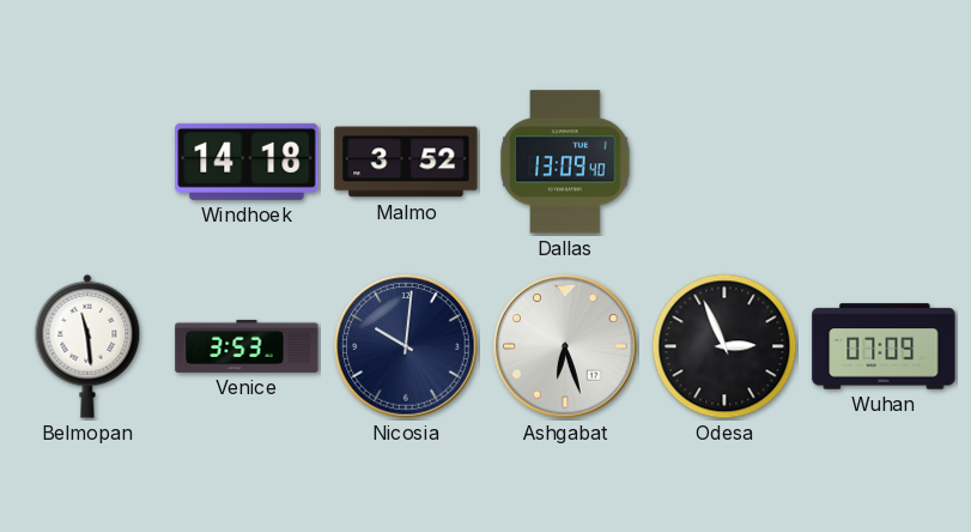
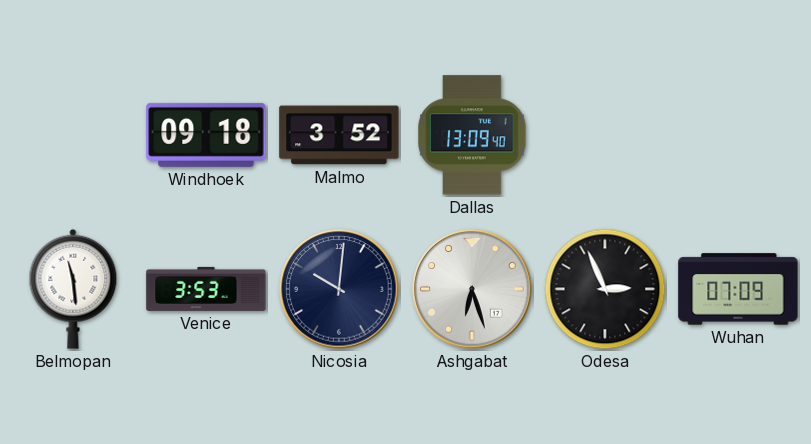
Windhoek: 14:18 -> 09:18
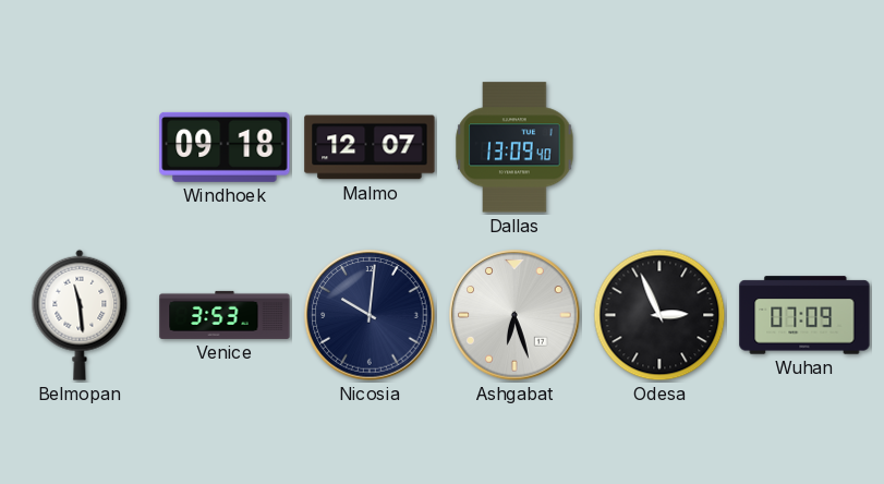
Malmo: 3:52 -> 12:07
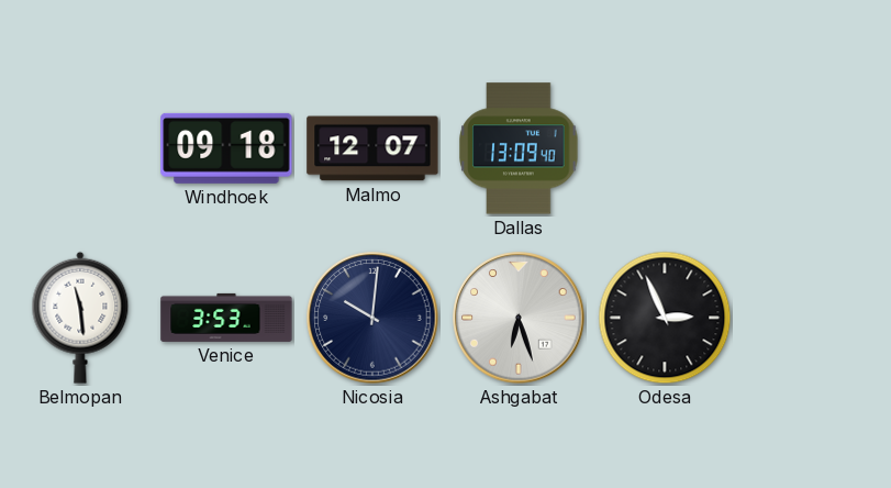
Wuhan: 07:09 -> none
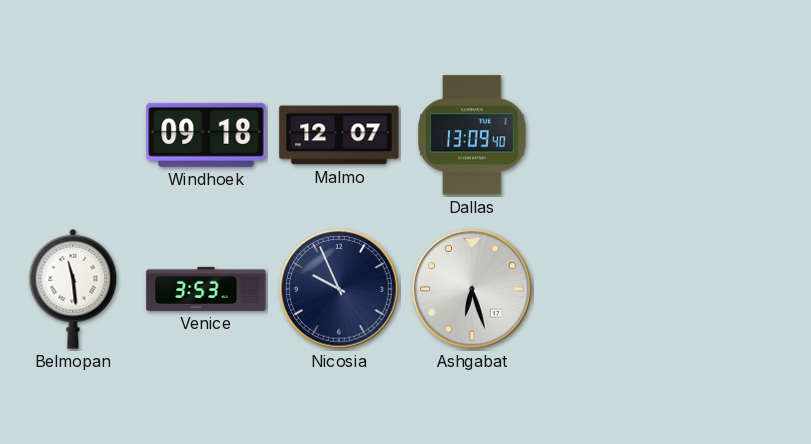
Nicosia: 10:01 -> 9:56
Odesa: 2:56 -> none
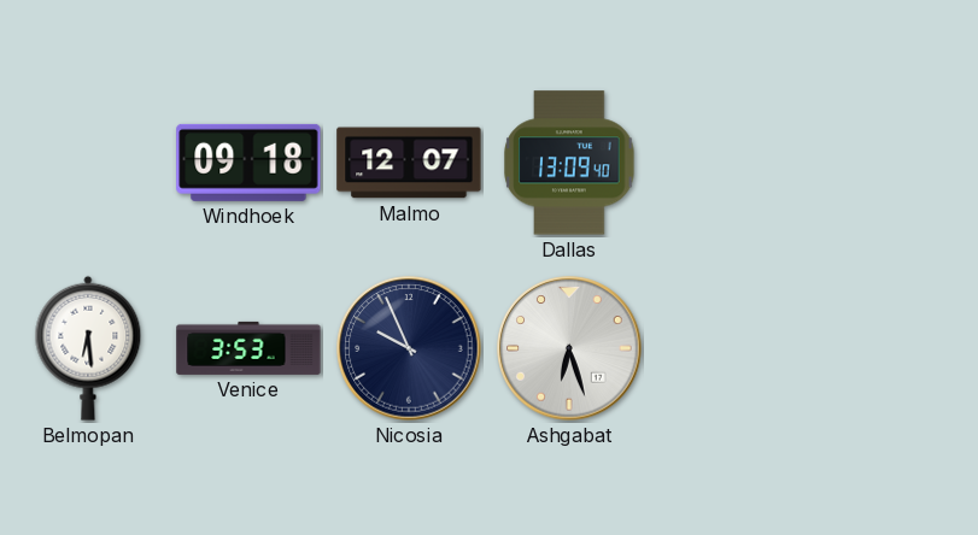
Belmopan: 11:29 -> 6:29
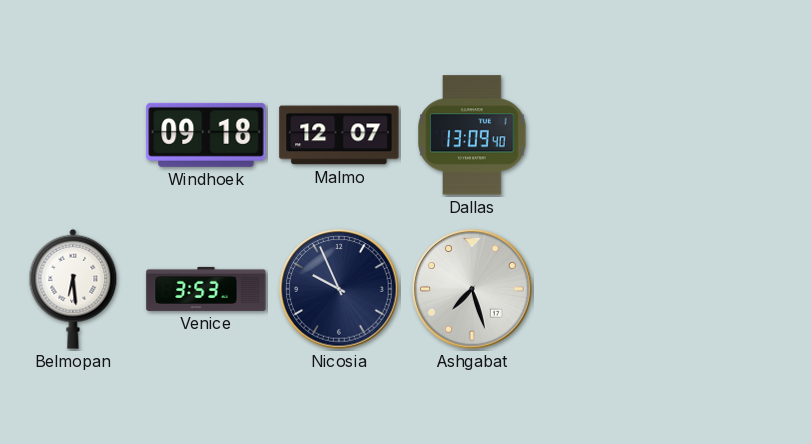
Ashgabat: 6:27 -> 7:27
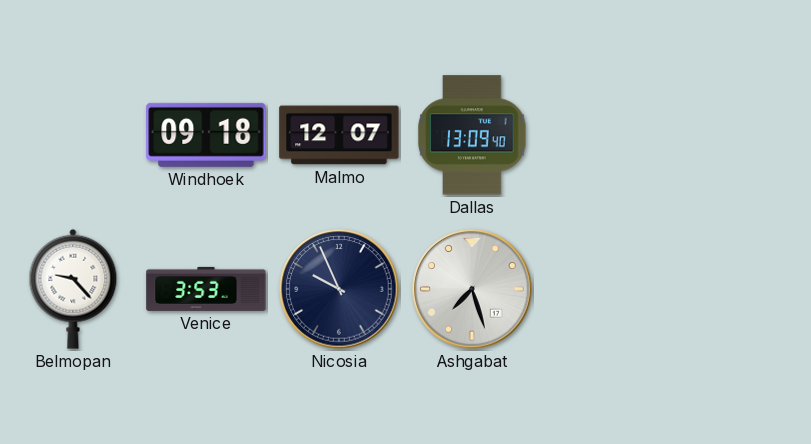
Belmopan: 6:29 -> 9:23
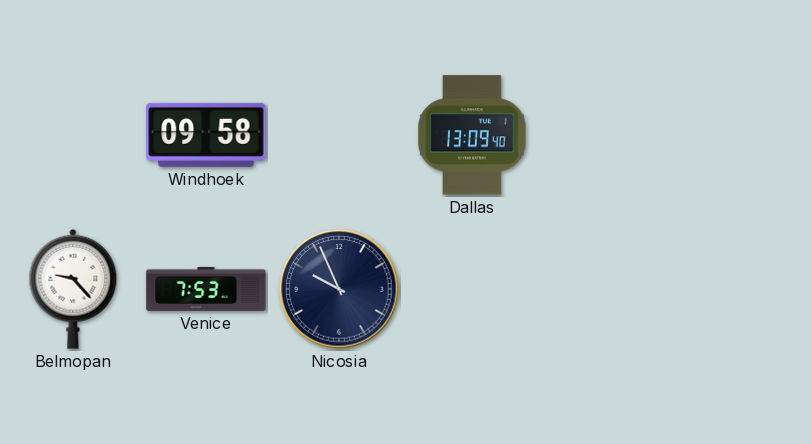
Windhoek: 09:18 -> 09:58
Malmo: 12:07 -> none
Venice: 3:53 -> 7:53
Ashgabat: 7:27 -> none
